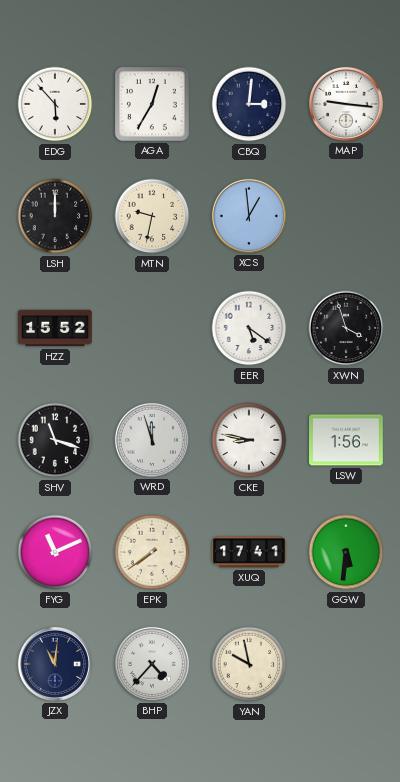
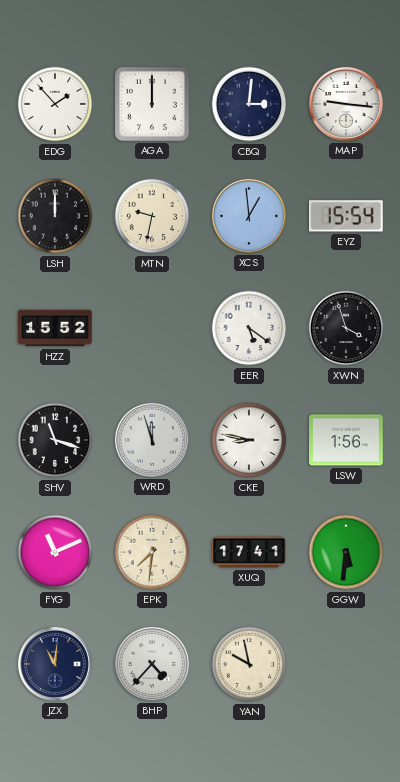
EDG: 5:53 -> 1:53
AGA: 12:35 -> 12:00
EYZ: none -> 15:54
EPK: 7:39 -> 7:31
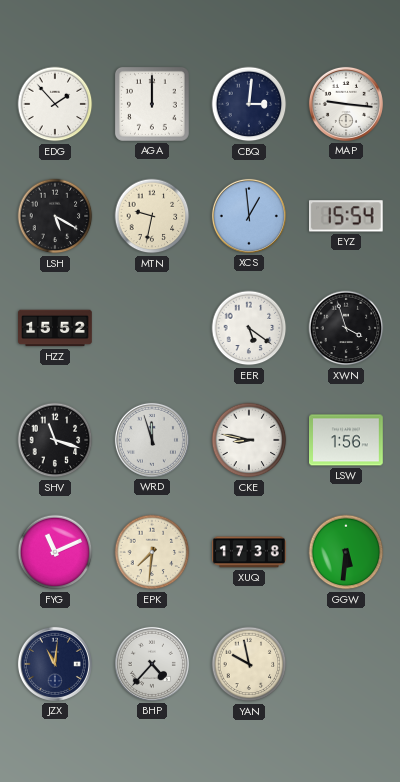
LSH: 12:00 -> 5:20
XUQ: 17:41 -> 17:38
